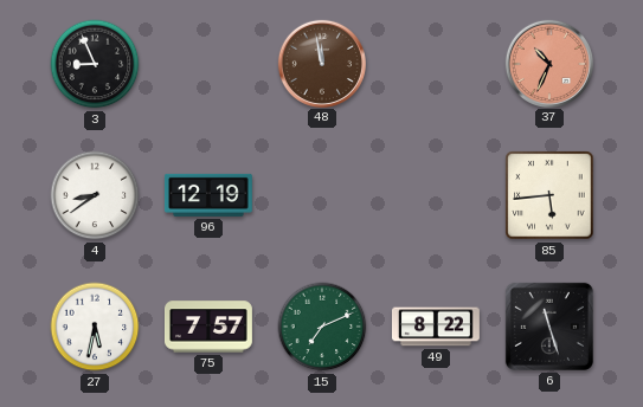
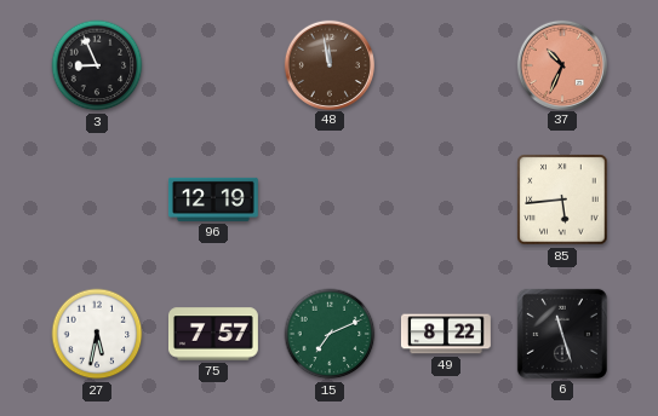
4: 8:39 -> none
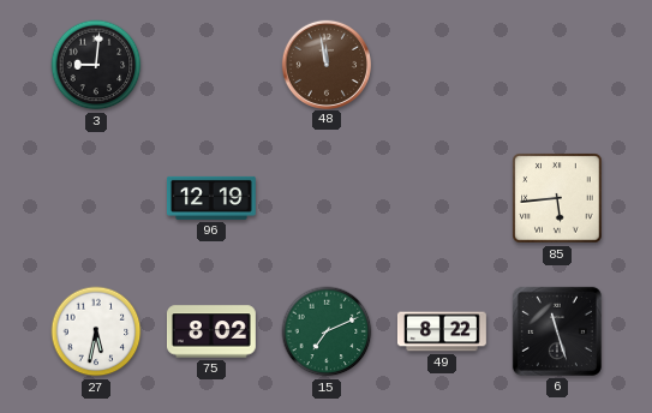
3: 8:56 -> 9:01
37: 10:34 -> none
75: 7:57 -> 8:02
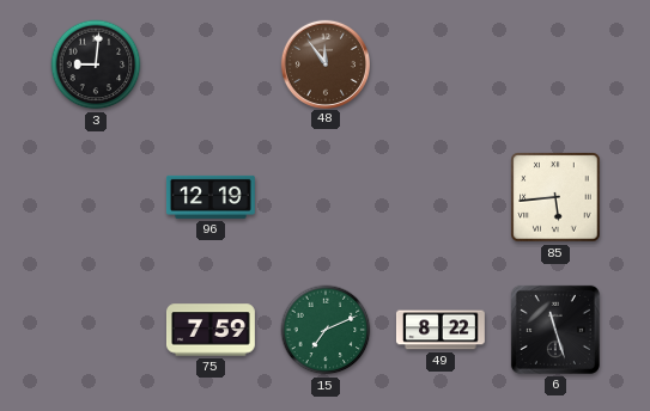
48: 11:58 -> 11:54
27: 5:32 -> none
75: 8:02 -> 7:59
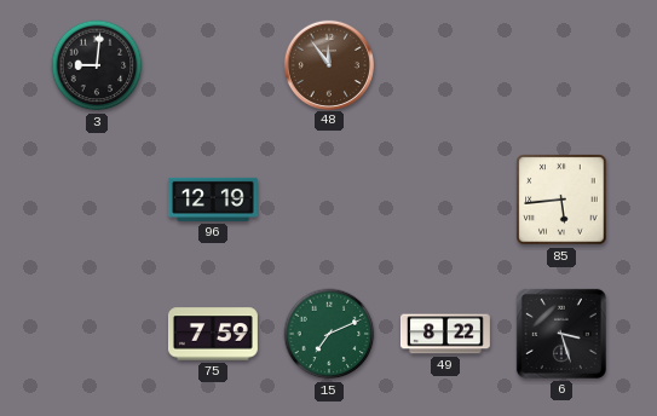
6: 11:27 -> 3:27
